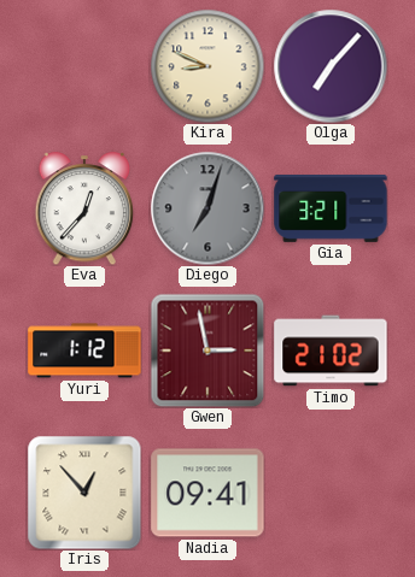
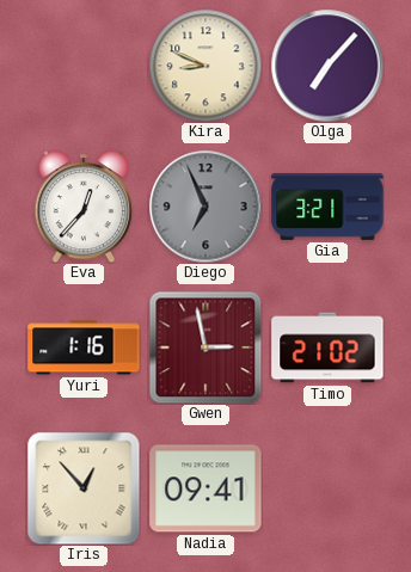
Diego: 7:03 -> 6:56
Yuri: 1:12 -> 1:16
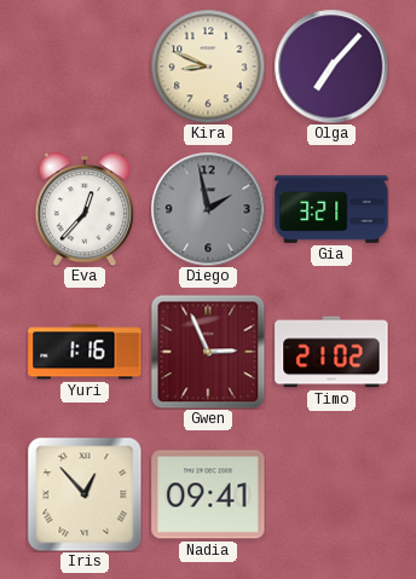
Diego: 6:56 -> 1:58
Gwen: 2:58 -> 2:56
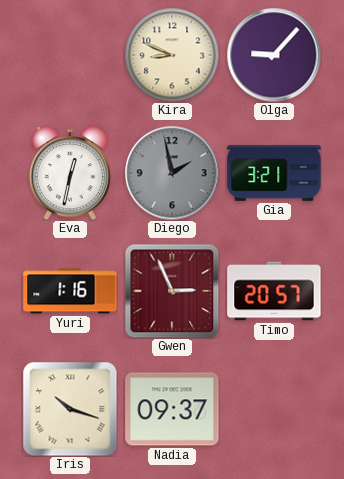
Olga: 7:07 -> 9:07
Eva: 12:37 -> 12:32
Timo: 21:02 -> 20:57
Iris: 12:53 -> 10:18
Nadia: 09:41 -> 09:37
